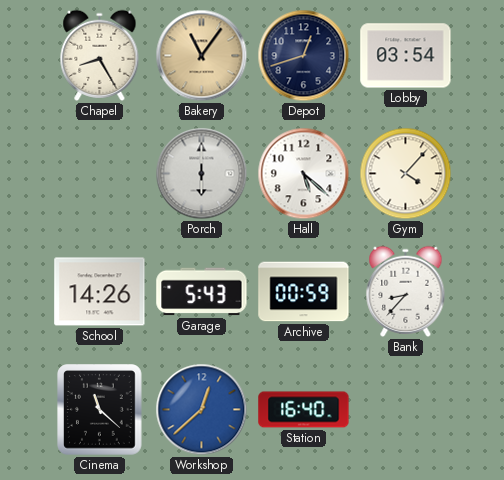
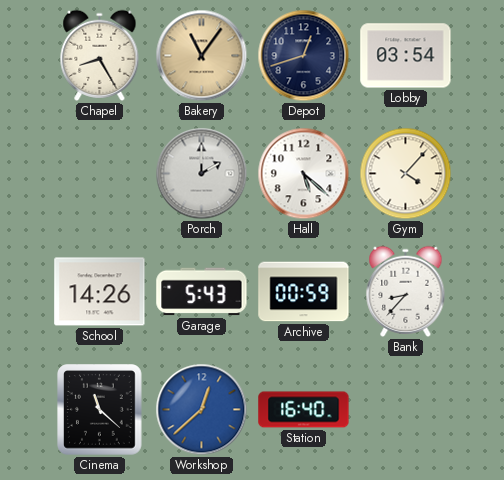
Porch: 6:00 -> 2:00
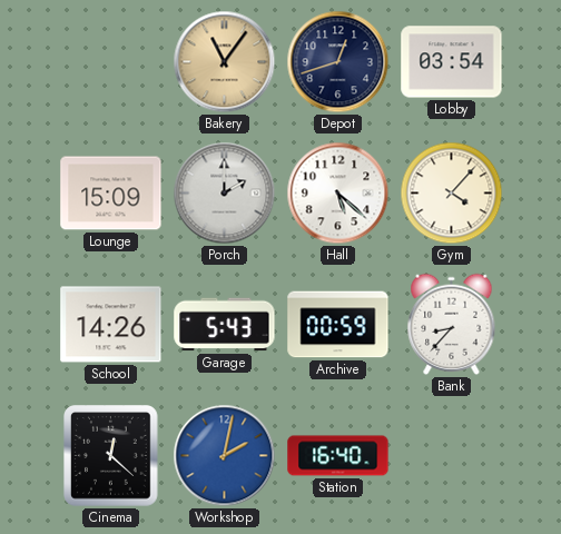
Chapel: 8:25 -> none
Lounge: none -> 15:09
Cinema: 11:22 -> 12:22
Workshop: 12:38 -> 2:02
